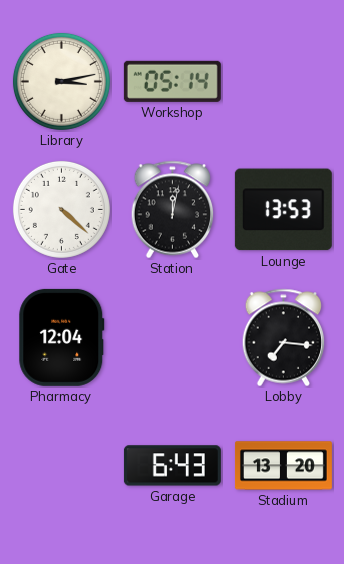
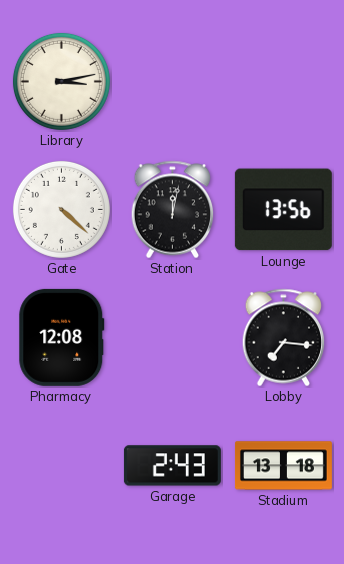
Workshop: 05:14 -> none
Lounge: 13:53 -> 13:56
Pharmacy: 12:04 -> 12:08
Garage: 6:43 -> 2:43
Stadium: 13:20 -> 13:18
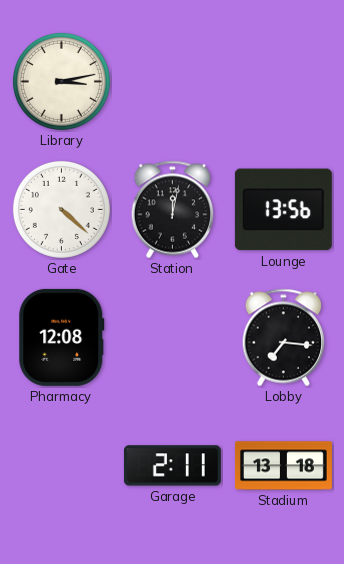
Garage: 2:43 -> 2:11
